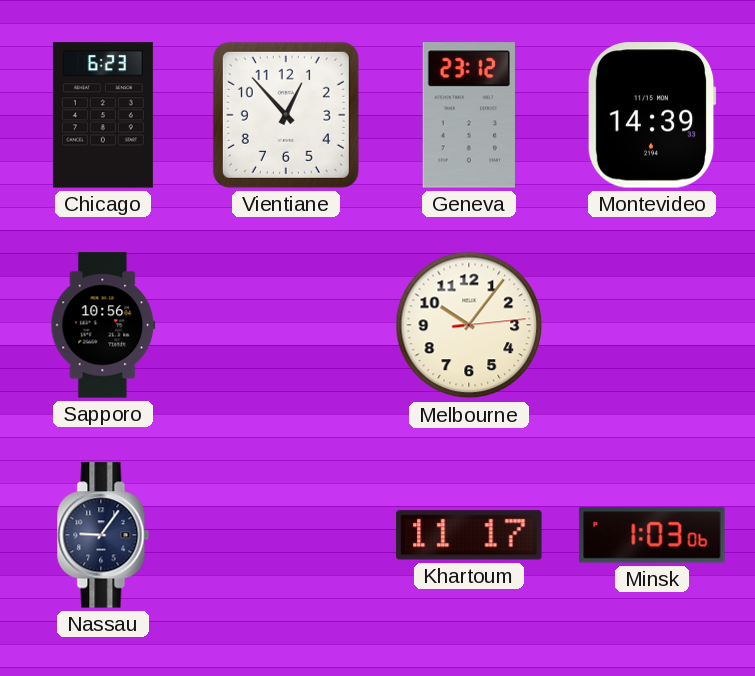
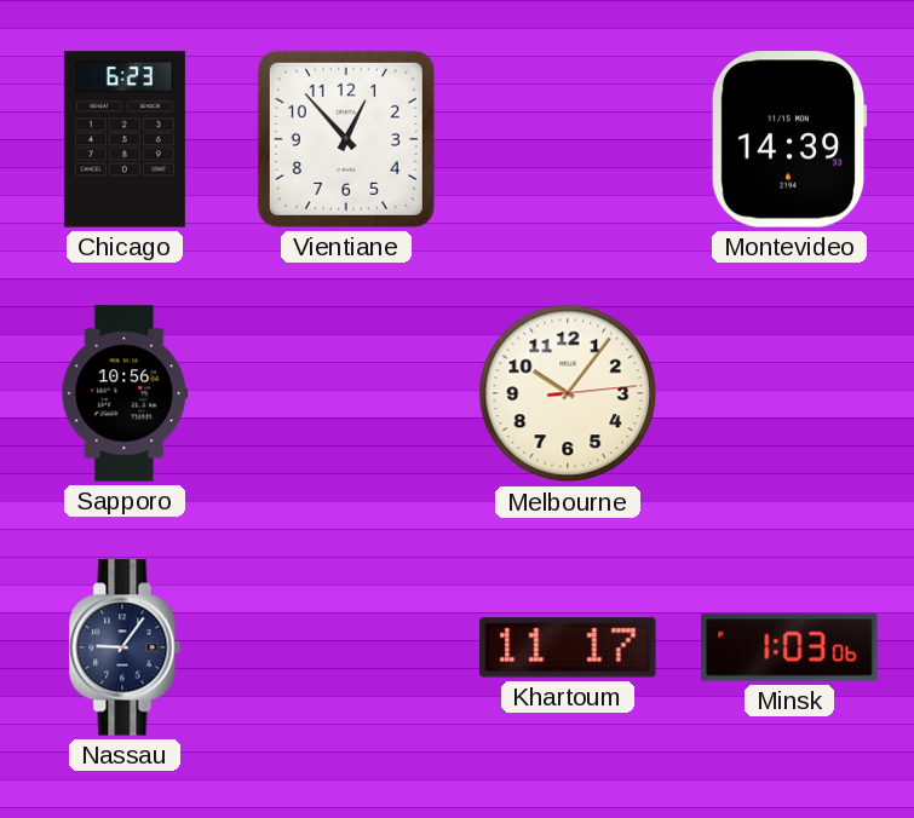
Geneva: 23:12 -> none
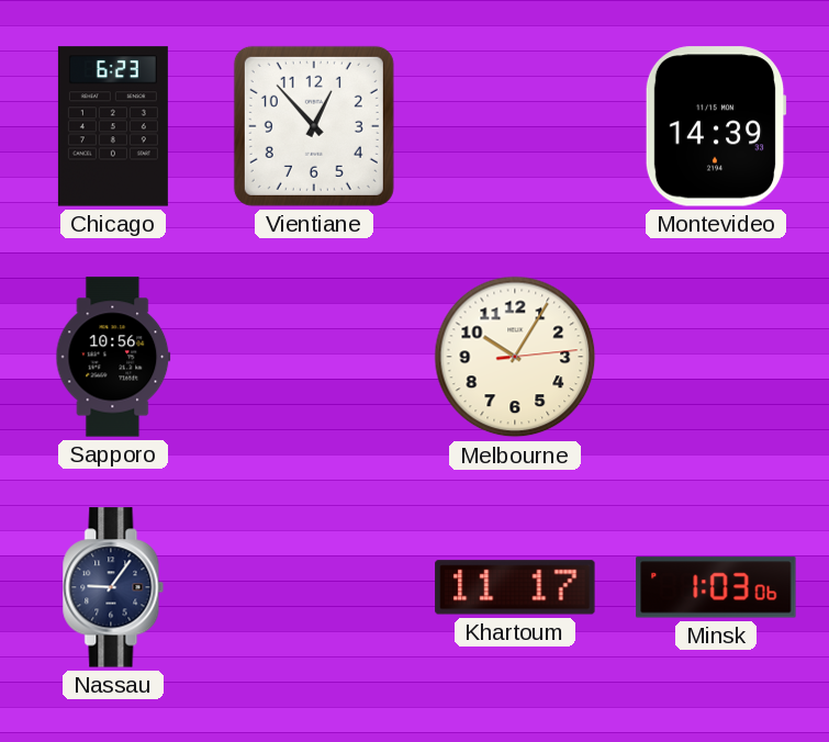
Melbourne: 10:06 -> 10:05
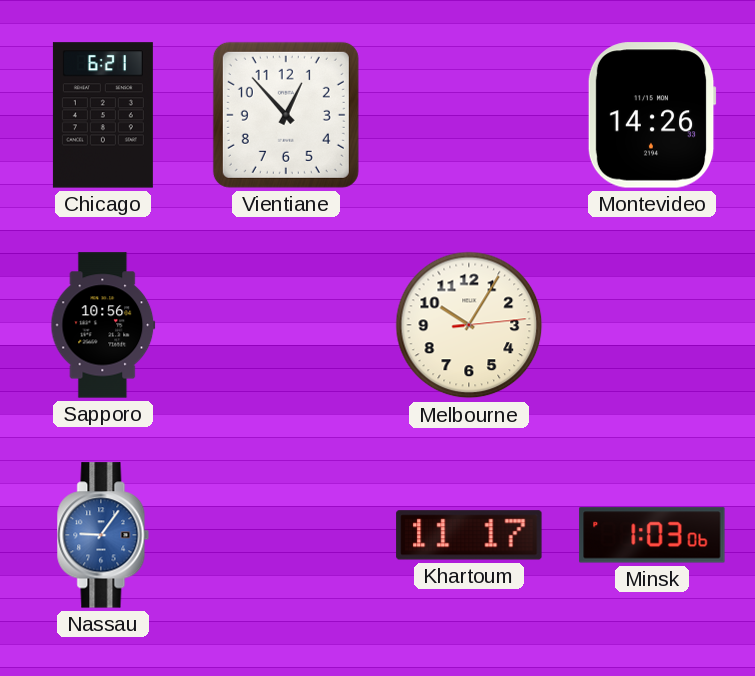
Chicago: 6:23 -> 6:21
Montevideo: 14:39 -> 14:26
Nassau dial: navy -> blue
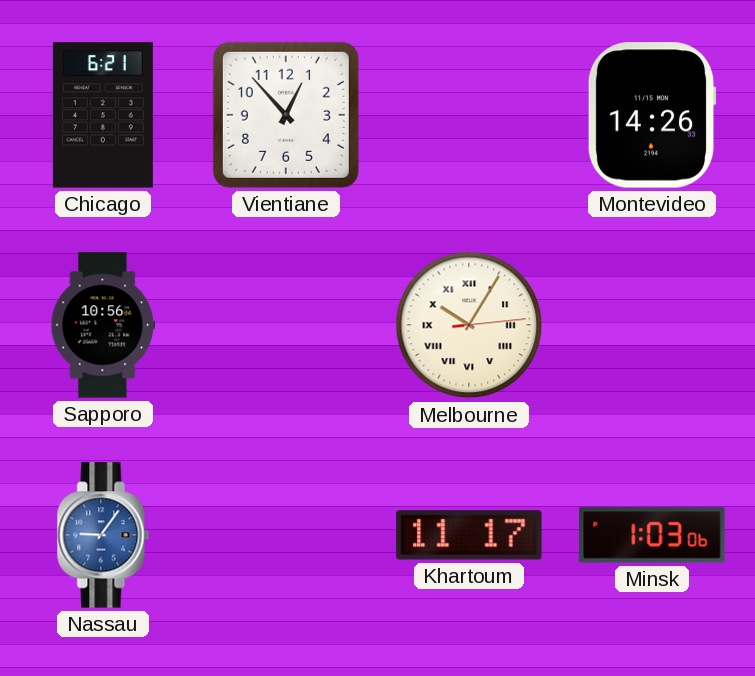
Melbourne numerals: Arabic -> Roman
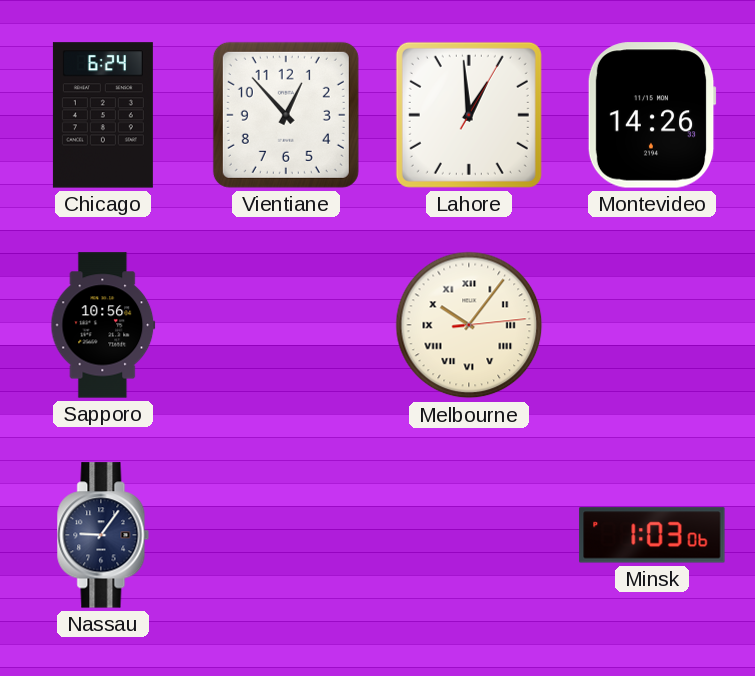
Chicago: 6:21 -> 6:24
Lahore: none -> 12:59
Melbourne: 10:05 -> 10:06
Nassau dial: blue -> navy
Khartoum: 11:17 -> none
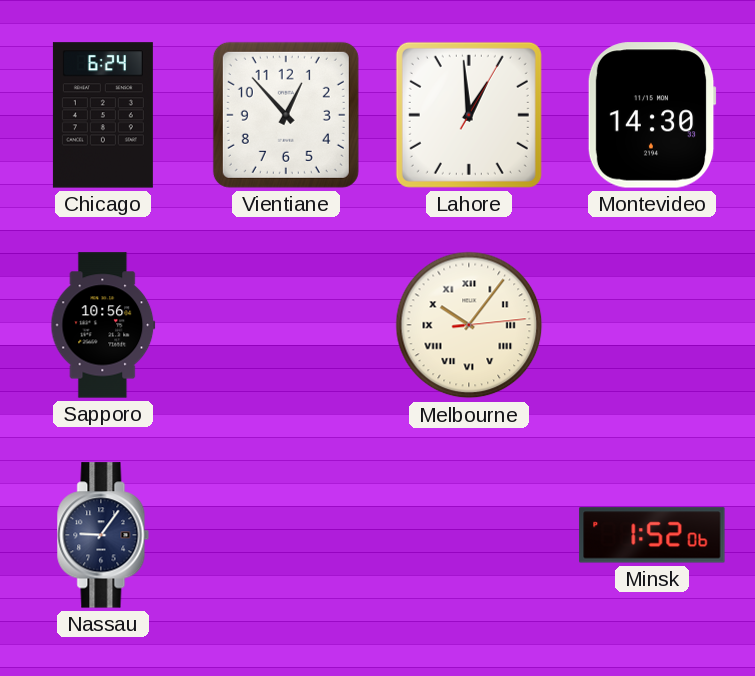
Montevideo: 14:26 -> 14:30
Minsk: 1:03 -> 1:52
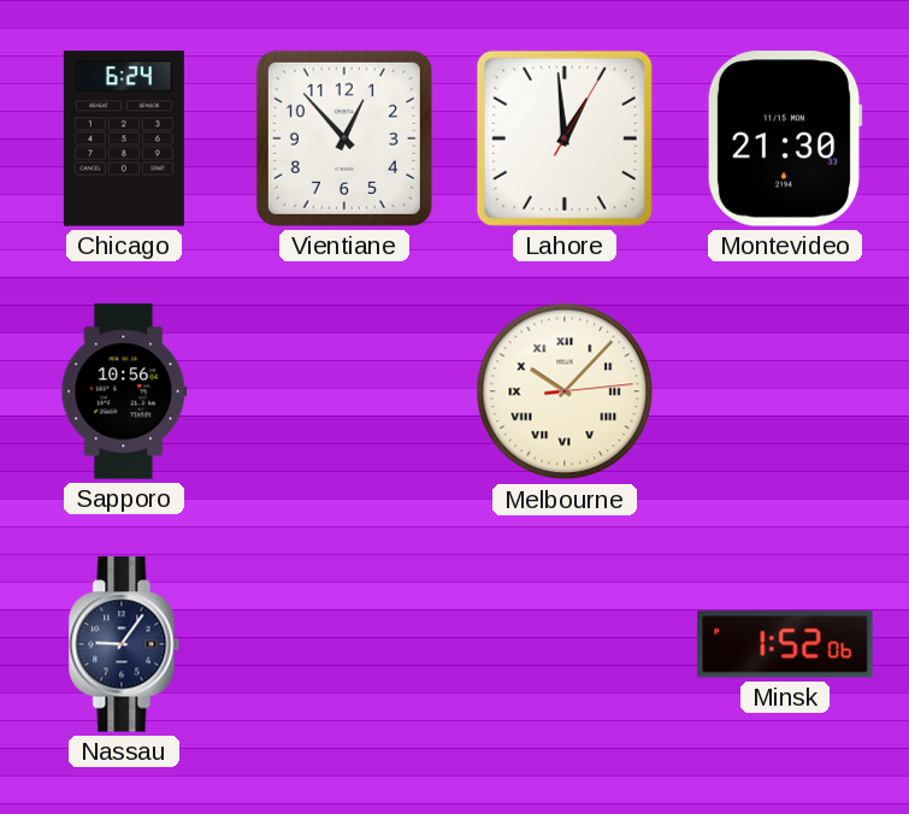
Montevideo: 14:30 -> 21:30
Melbourne: 10:06 -> 10:07
